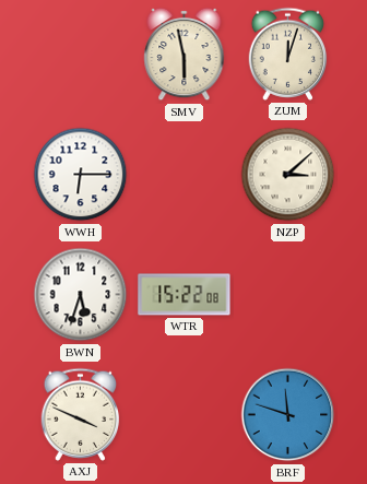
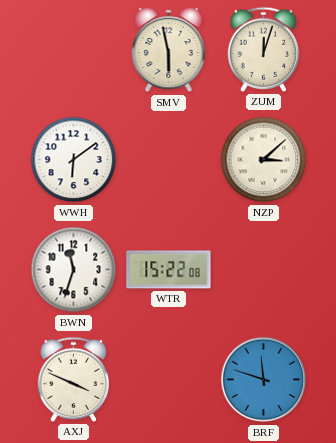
WWH: 6:15 -> 6:09
BWN: 5:33 -> 11:33
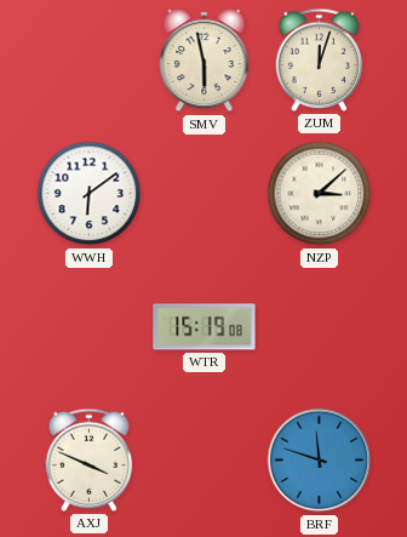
BWN: 11:33 -> none
WTR: 15:22 -> 15:19
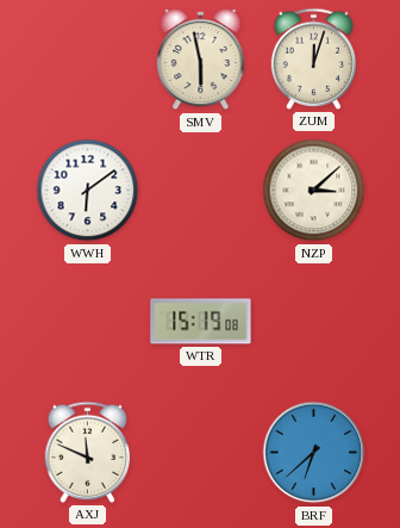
AXJ: 3:49 -> 11:49
BRF: 11:48 -> 6:38
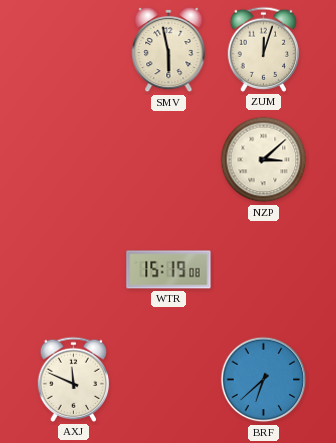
WWH: 6:09 -> none
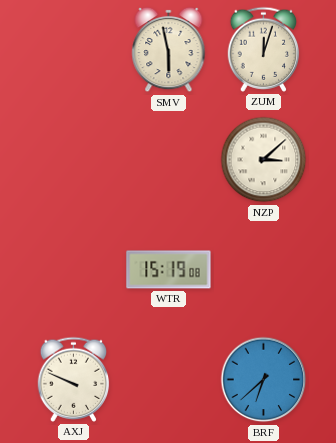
AXJ: 11:49 -> 9:49
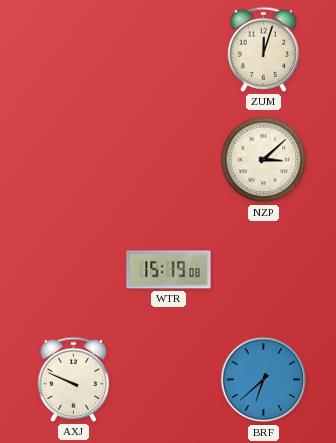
SMV: 5:58 -> none
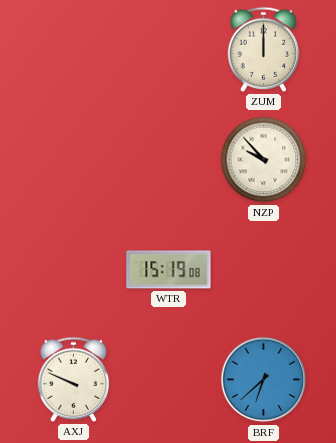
ZUM: 12:03 -> 12:00
NZP: 3:08 -> 9:53
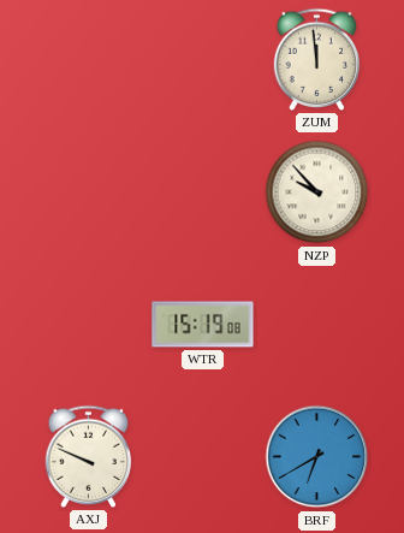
ZUM: 12:00 -> 11:59
BRF: 6:38 -> 6:40
